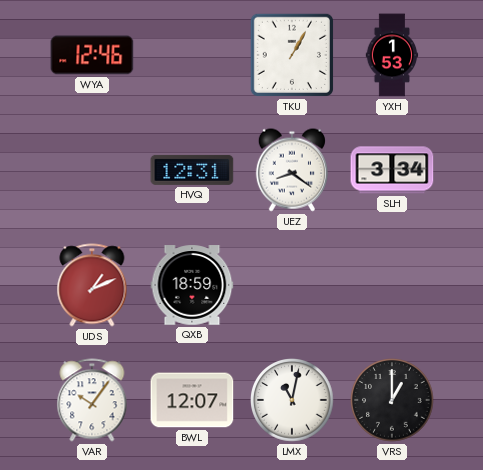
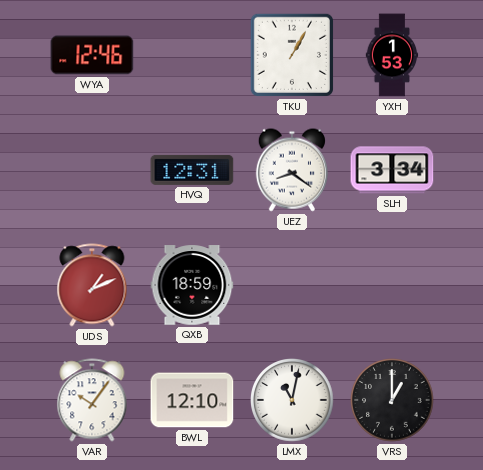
BWL: 12:07 -> 12:10
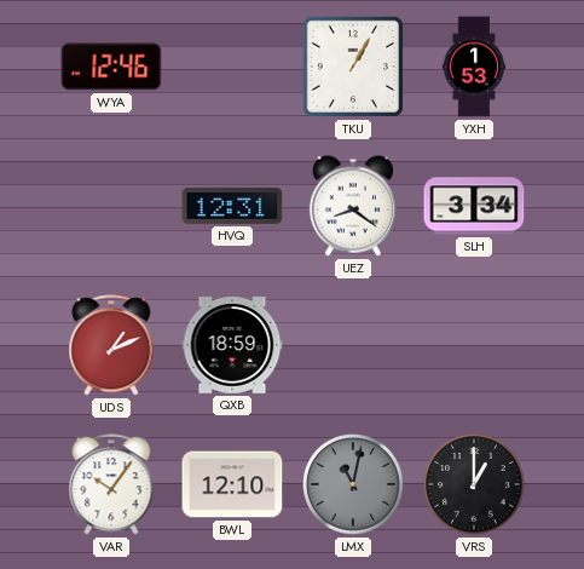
LMX dial: white -> grey
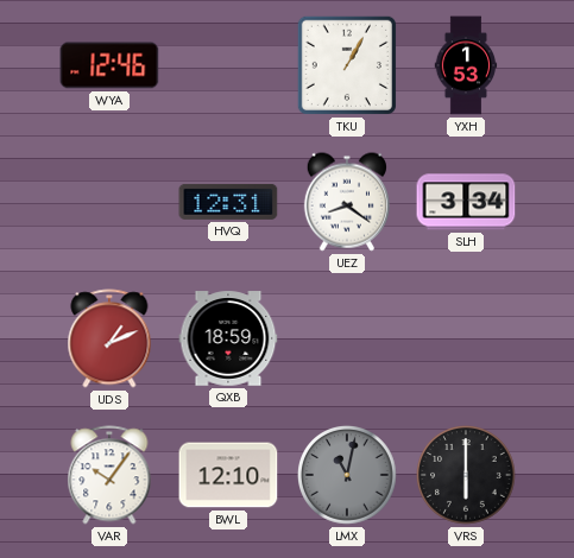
VRS: 1:00 -> 6:00
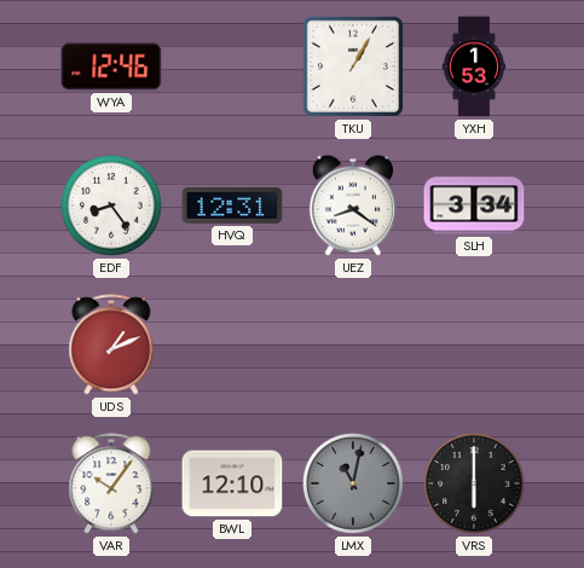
EDF: none -> 8:24
QXB: 18:59 -> none
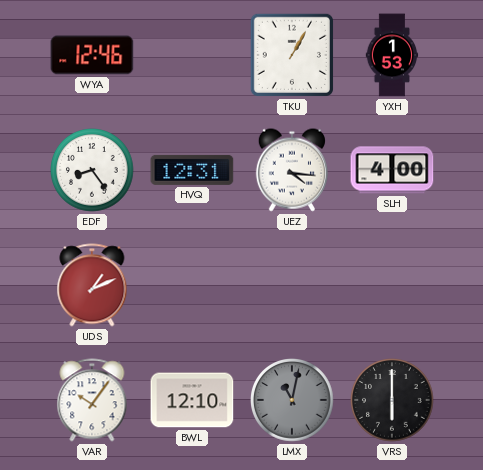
UEZ: 8:21 -> 4:16
SLH: 3:34 -> 4:00
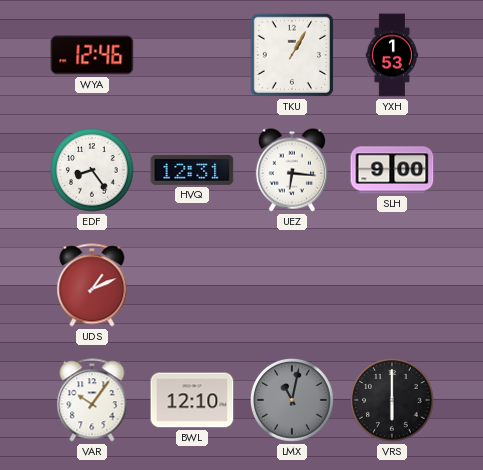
UEZ: 4:16 -> 6:16
SLH: 4:00 -> 9:00
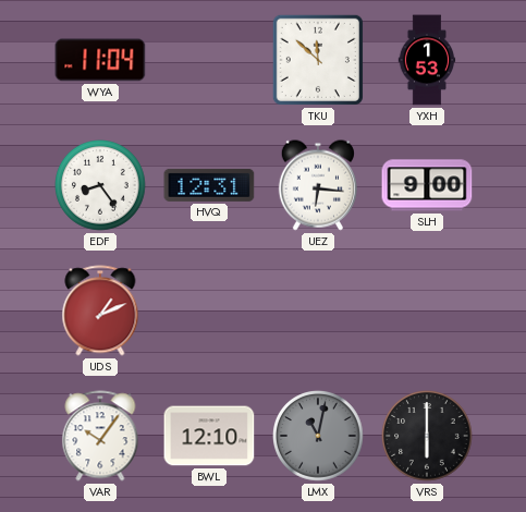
WYA: 12:46 -> 11:04
TKU: 1:05 -> 11:52
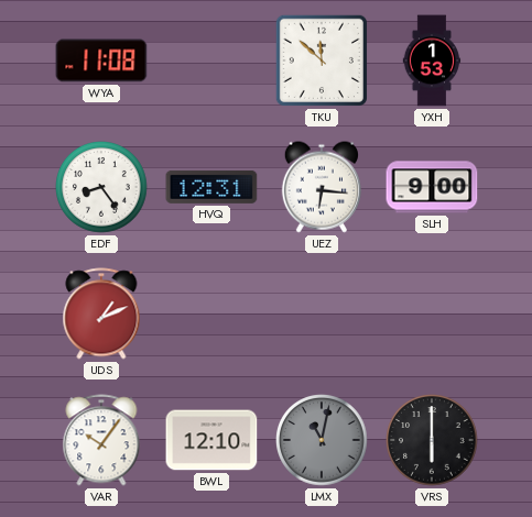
WYA: 11:04 -> 11:08
